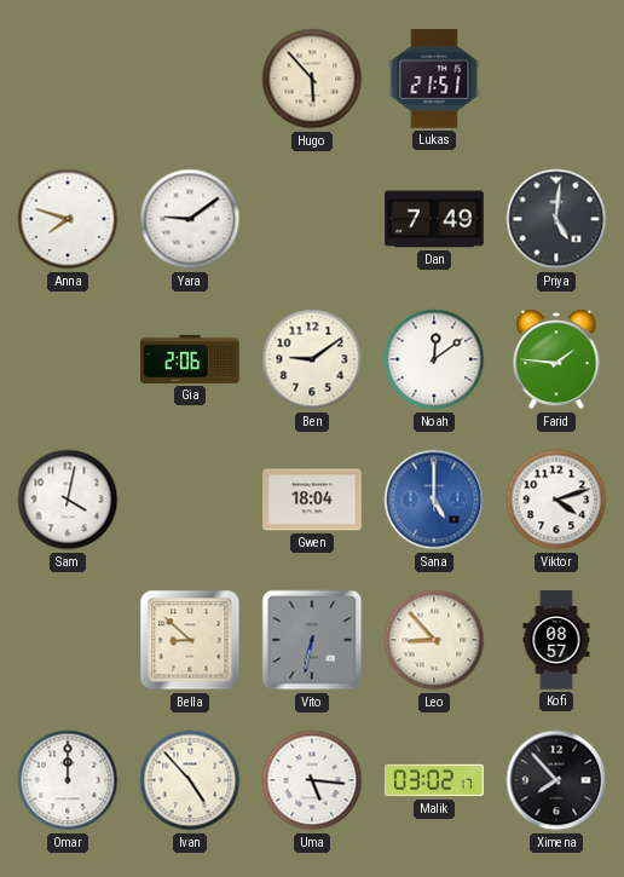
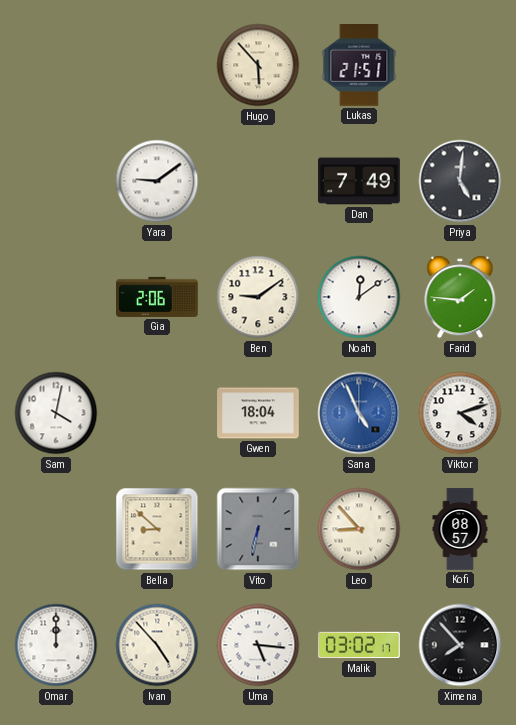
Anna: 7:48 -> none
Sana: 5:00 -> 4:56
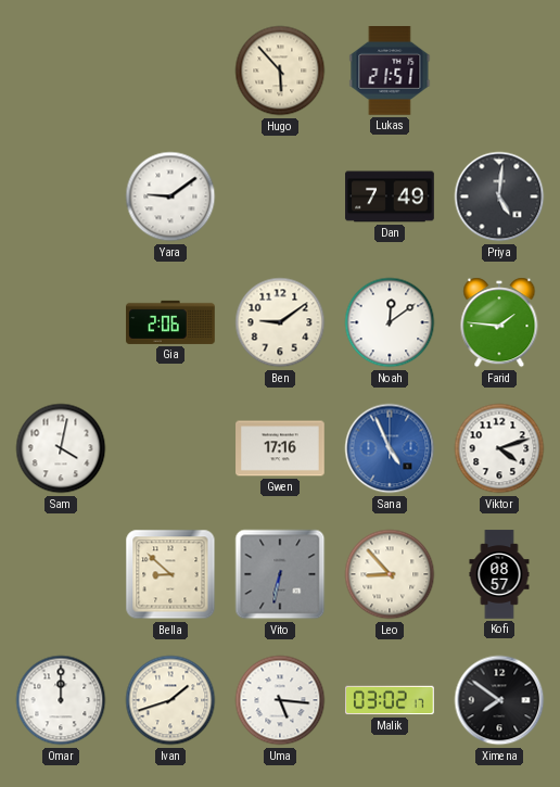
Gwen: 18:04 -> 17:16
Ivan: 4:53 -> 1:42
Ximena: 7:53 -> 7:51
